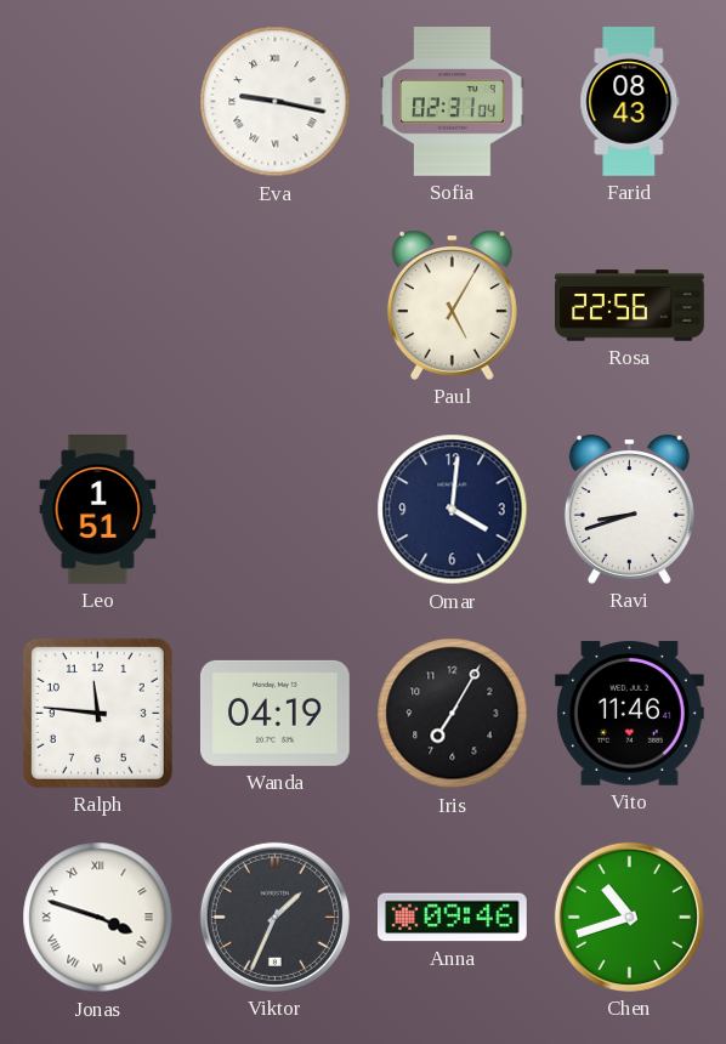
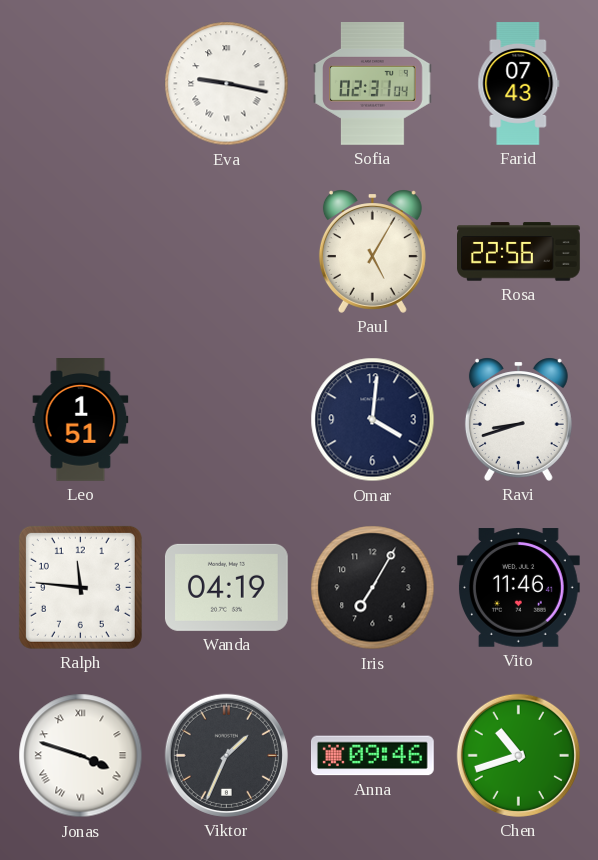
Farid: 08:43 -> 07:43
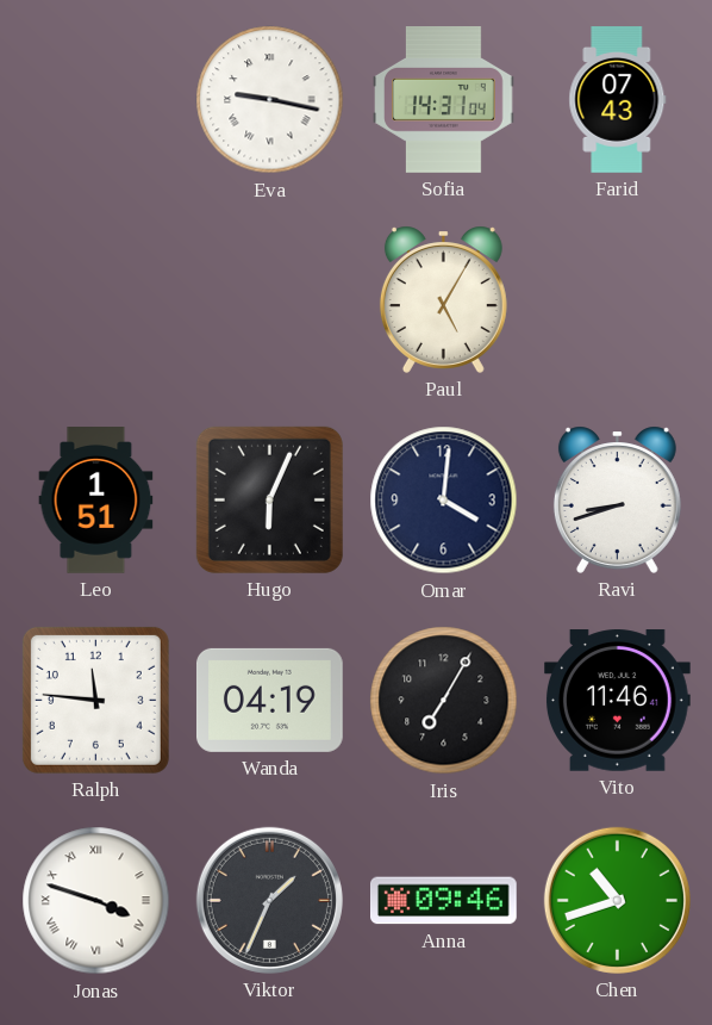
Sofia: 02:31 -> 14:31
Rosa: 22:56 -> none
Hugo: none -> 6:04
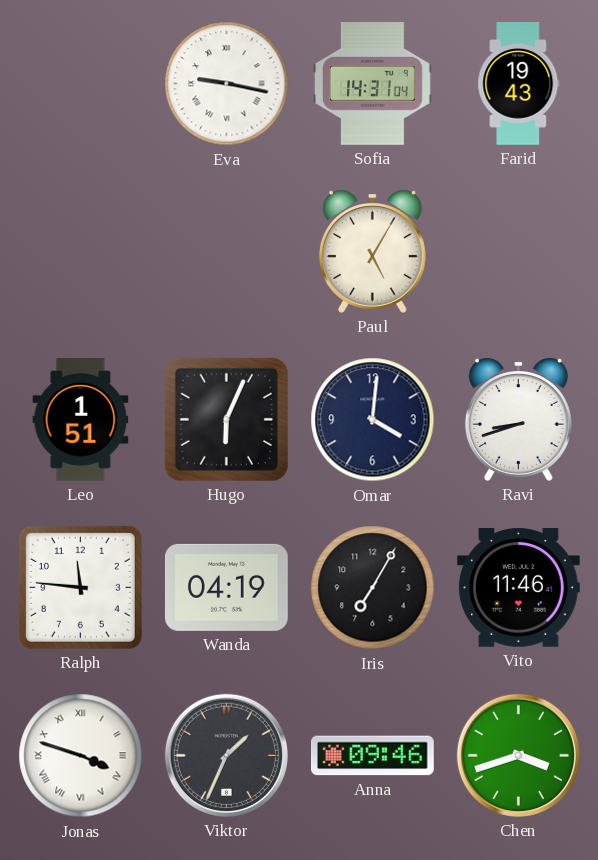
Farid: 07:43 -> 19:43
Chen: 10:42 -> 3:42
